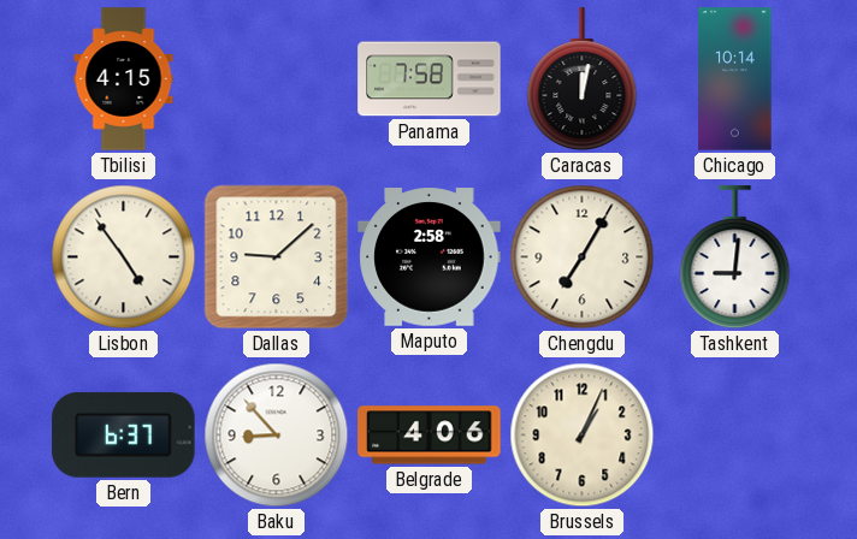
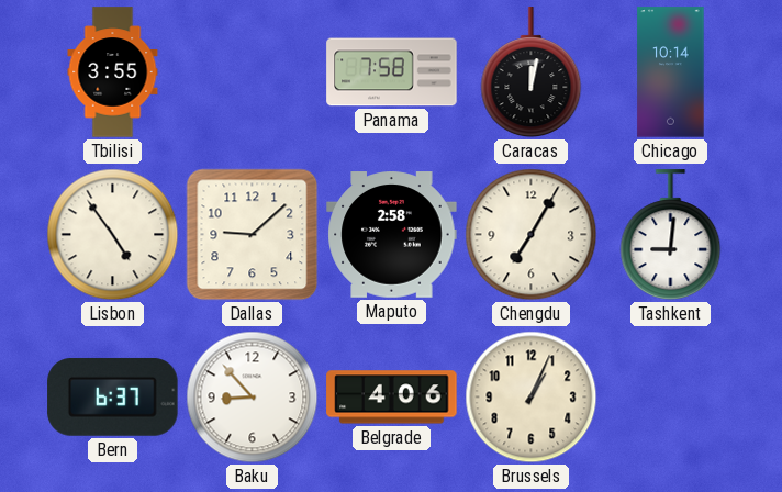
Tbilisi: 4:15 -> 3:55
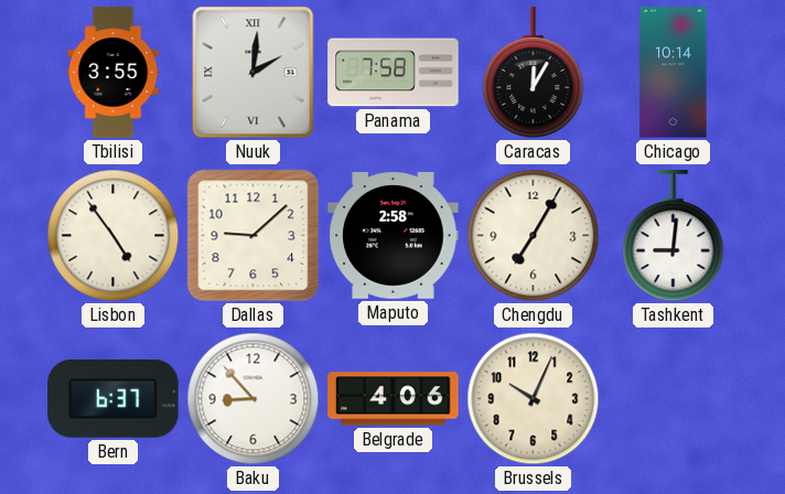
Nuuk: none -> 2:01
Caracas: 12:02 -> 12:05
Brussels: 1:04 -> 10:04
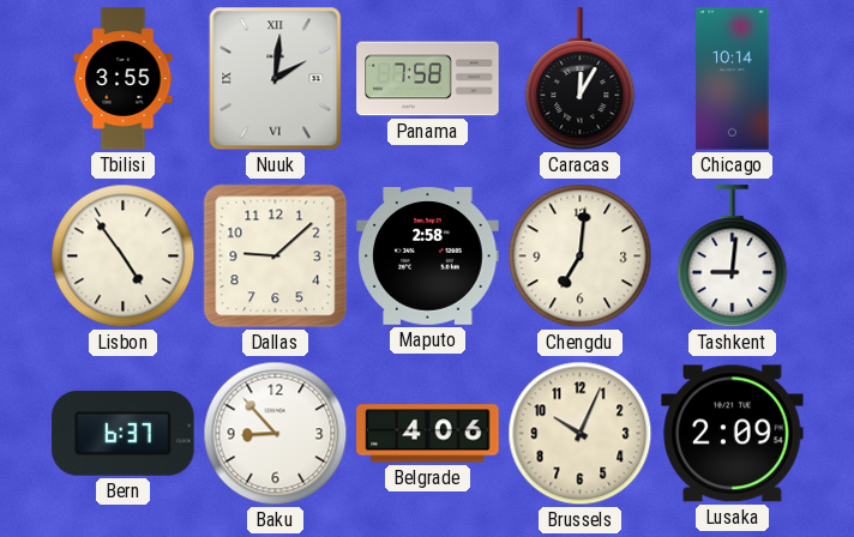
Chengdu: 7:05 -> 7:01
Lusaka: none -> 2:09
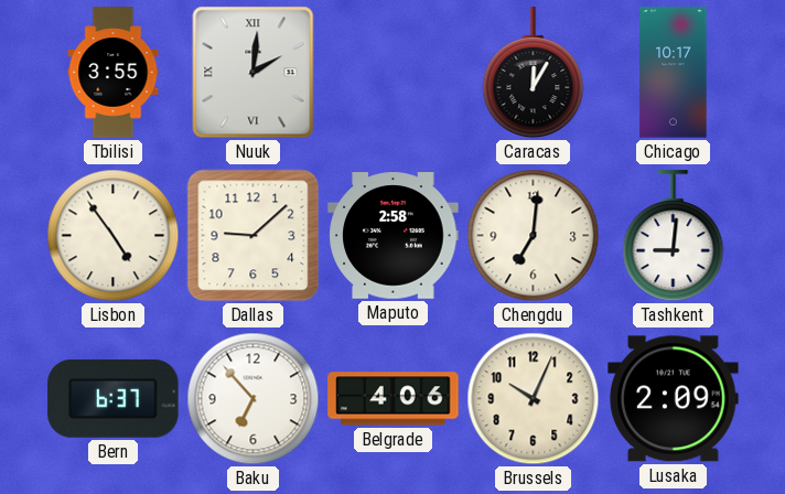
Panama: 7:58 -> none
Chicago: 10:14 -> 10:17
Baku: 8:53 -> 6:53
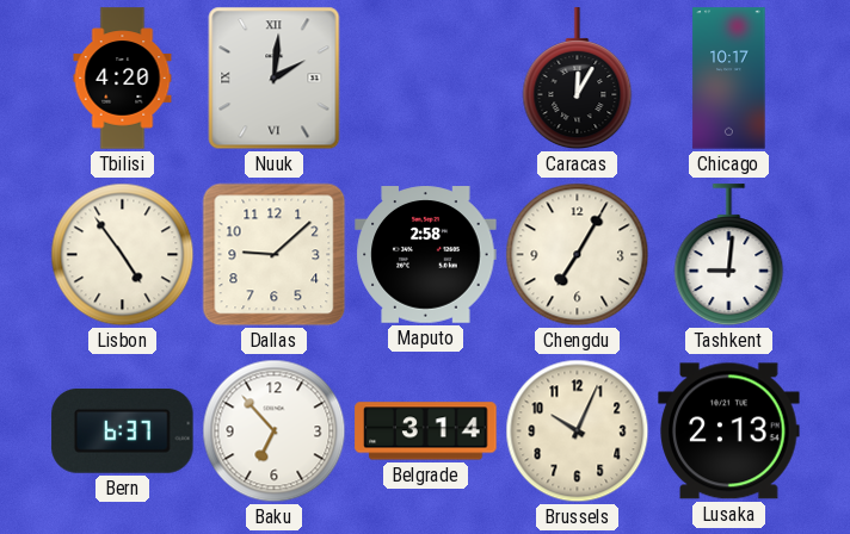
Tbilisi: 3:55 -> 4:20
Chengdu: 7:01 -> 7:05
Belgrade: 4:06 -> 3:14
Lusaka: 2:09 -> 2:13
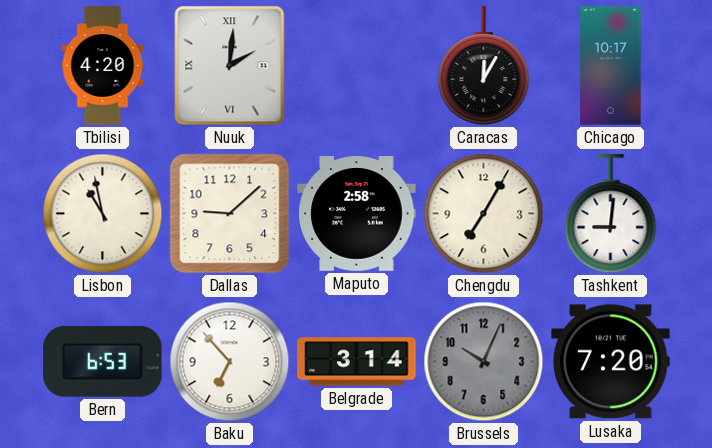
Lisbon: 4:54 -> 10:58
Bern: 6:37 -> 6:53
Brussels dial: cream -> grey
Lusaka: 2:13 -> 7:20
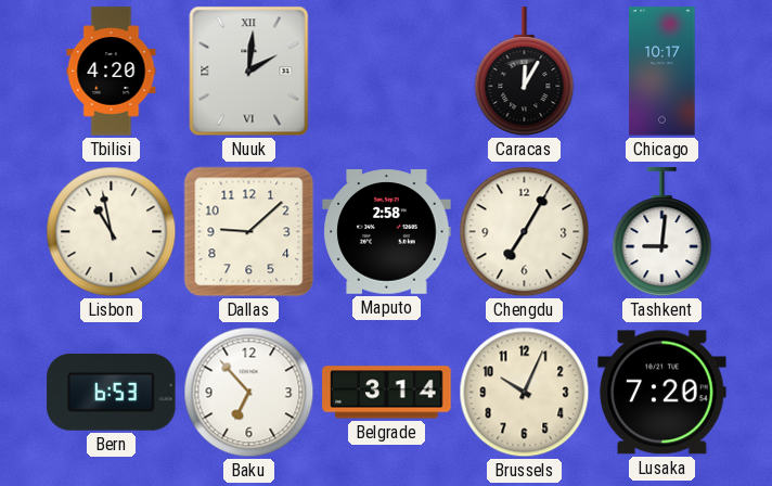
Brussels dial: grey -> cream
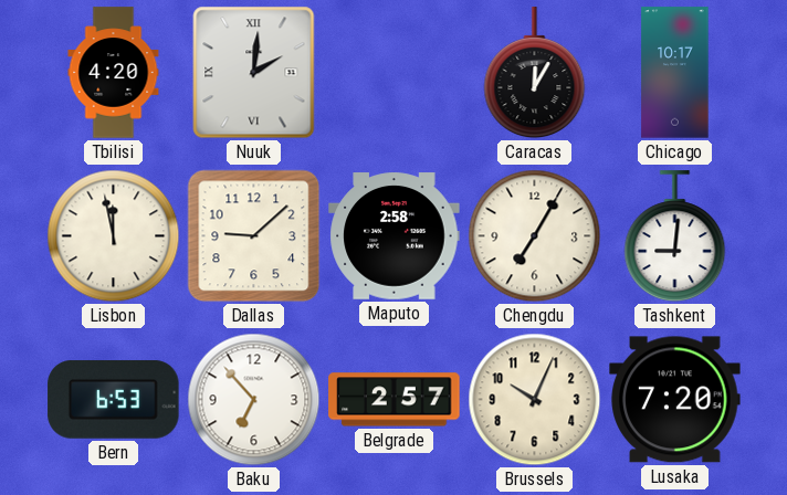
Lisbon: 10:58 -> 11:58
Belgrade: 3:14 -> 2:57
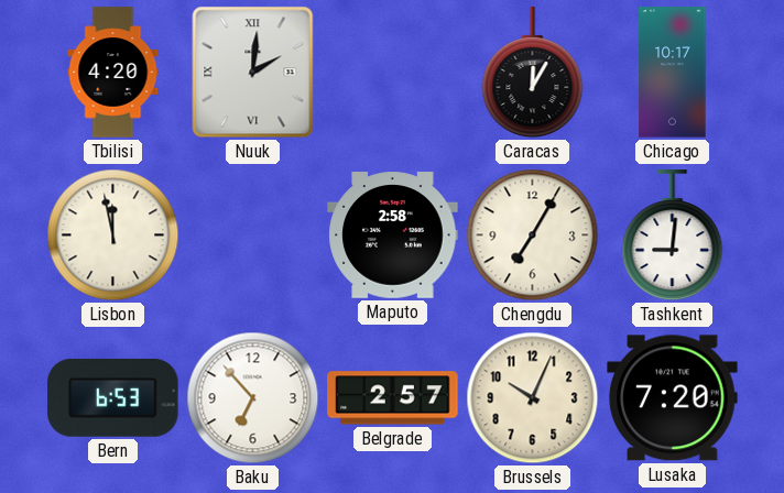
Dallas: 9:08 -> none
